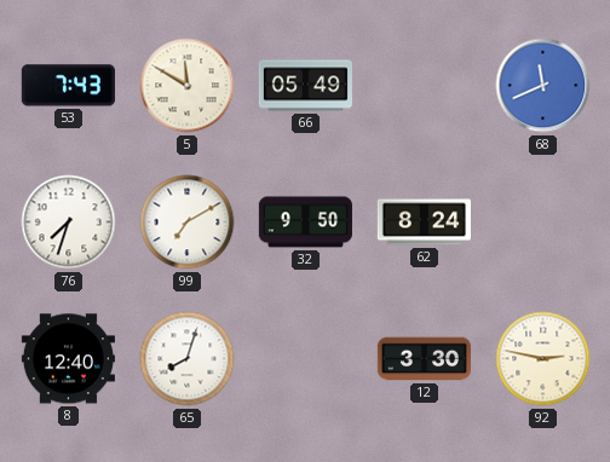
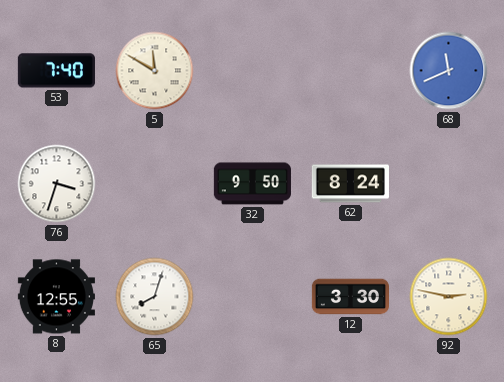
53: 7:43 -> 7:40
66: 05:49 -> none
76: 7:33 -> 3:33
99: 7:10 -> none
8: 12:40 -> 12:55
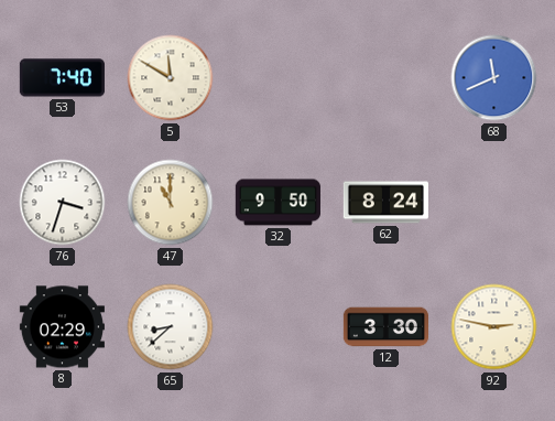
47: none -> 11:00
8: 12:55 -> 02:29
65: 8:03 -> 8:38
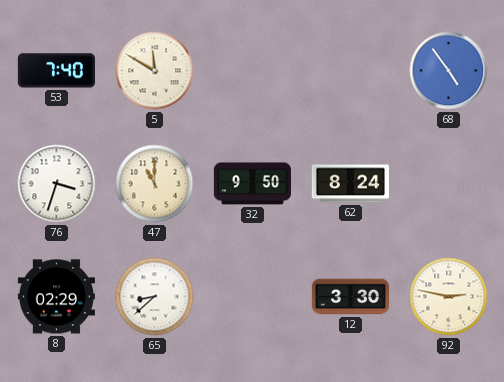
68: 11:41 -> 4:54
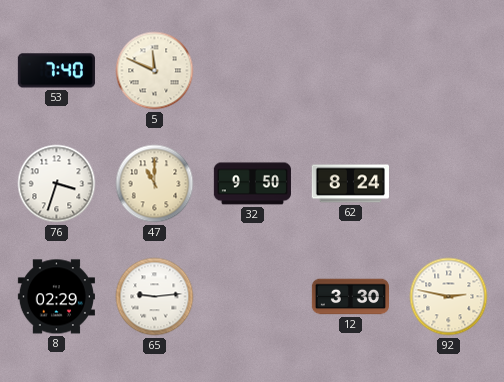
5: 11:50 -> 11:49
68: 4:54 -> none
65: 8:38 -> 9:14
